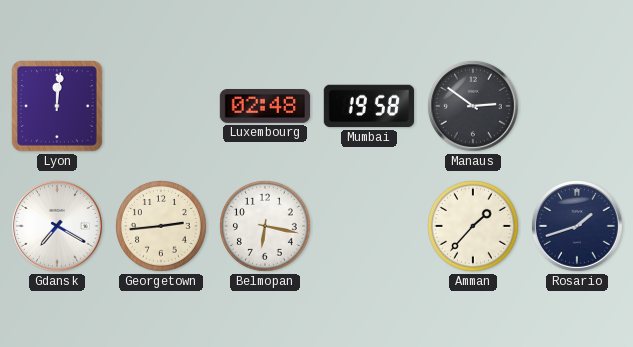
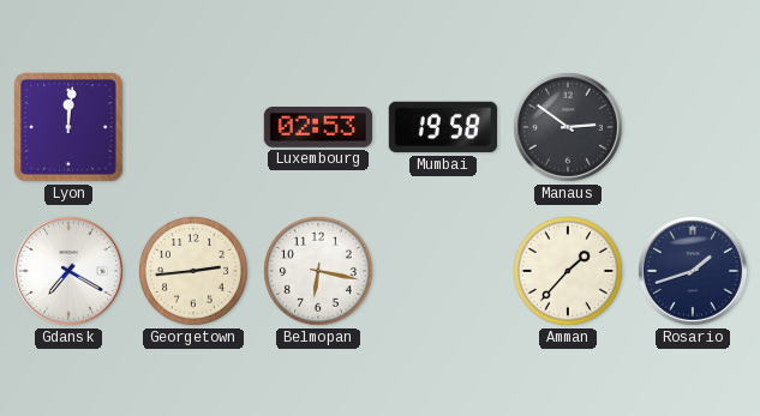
Luxembourg: 02:48 -> 02:53
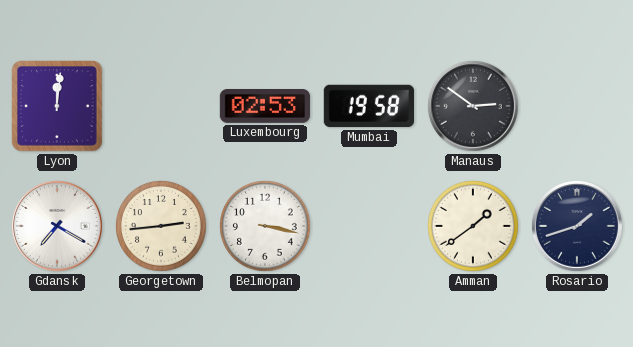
Belmopan: 6:17 -> 3:17
Amman: 1:37 -> 1:39
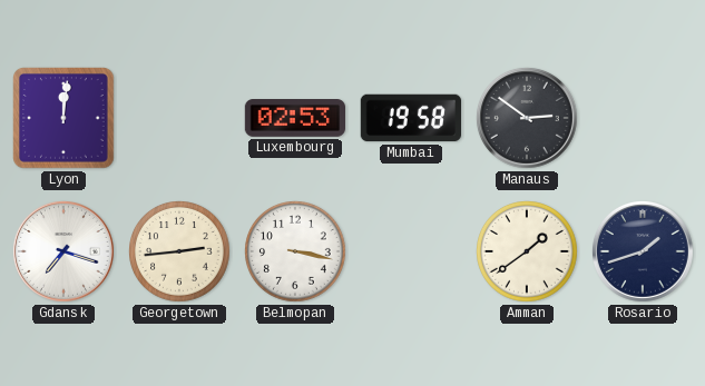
Gdansk: 7:20 -> 7:18
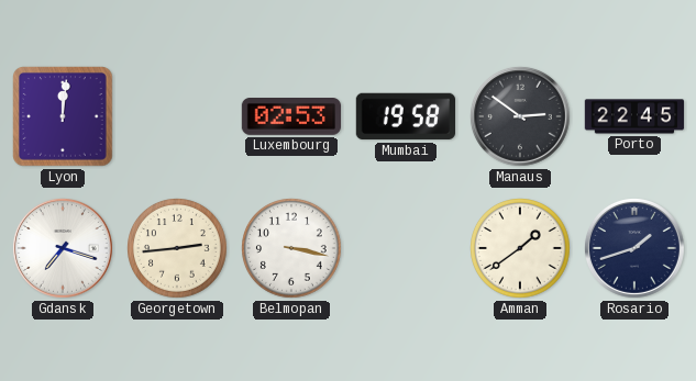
Porto: none -> 22:45
